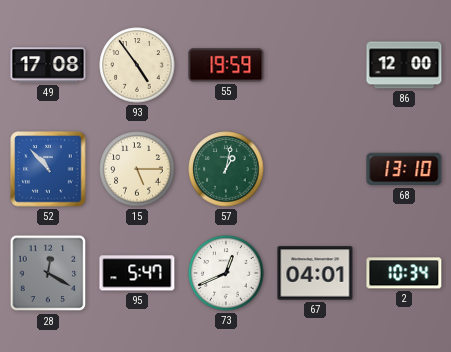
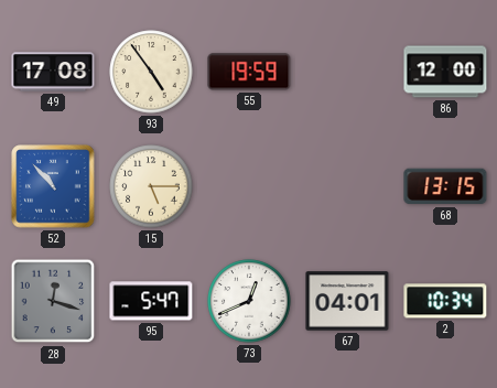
57: 1:02 -> none
68: 13:10 -> 13:15
28: 12:20 -> 12:18
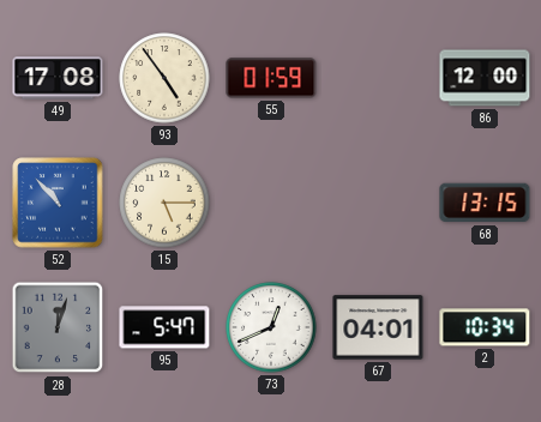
55: 19:59 -> 01:59
28: 12:18 -> 12:03
